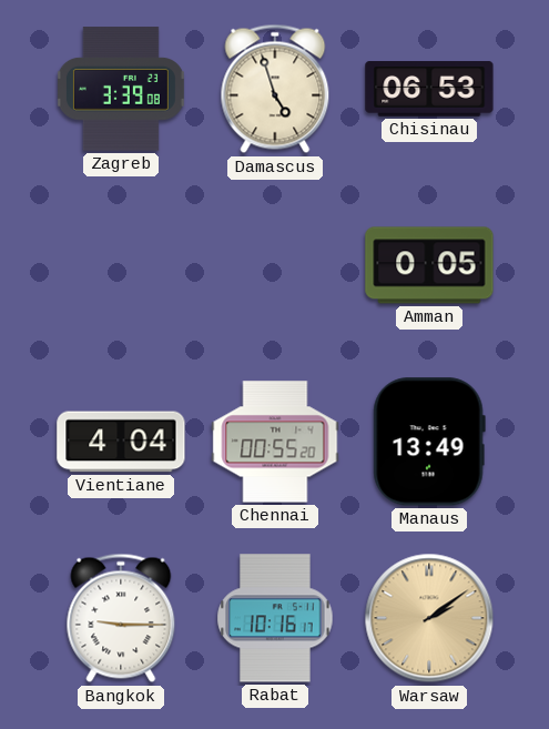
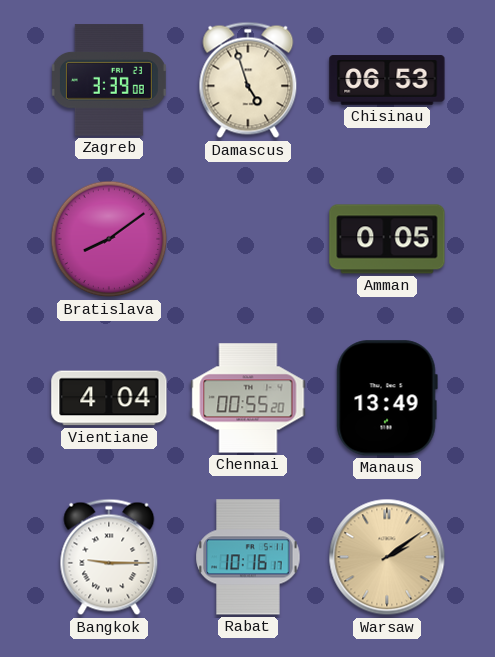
Bratislava: none -> 8:09
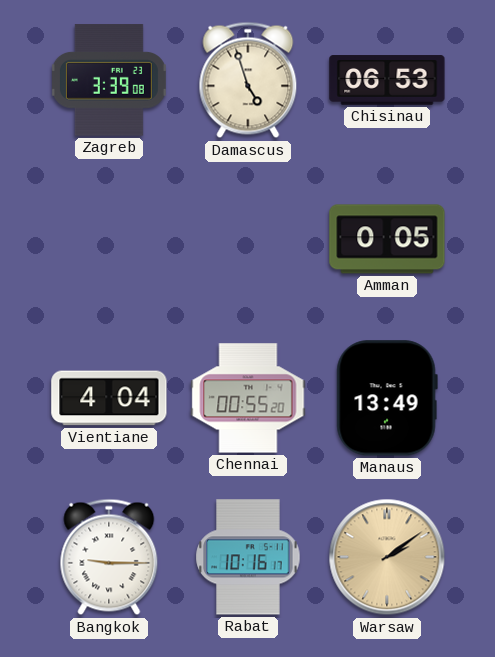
Bratislava: 8:09 -> none
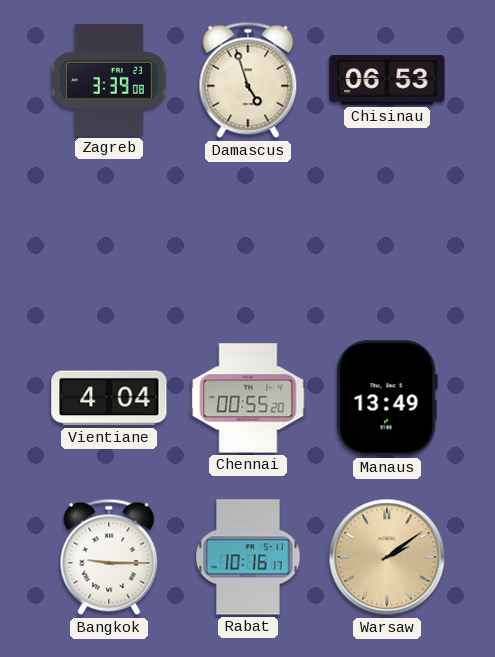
Amman: 0:05 -> none
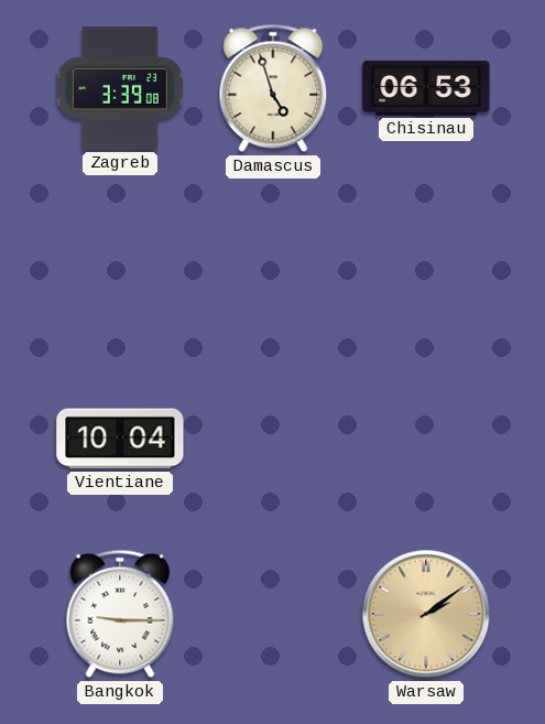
Vientiane: 4:04 -> 10:04
Chennai: 00:55 -> none
Manaus: 13:49 -> none
Rabat: 10:16 -> none
